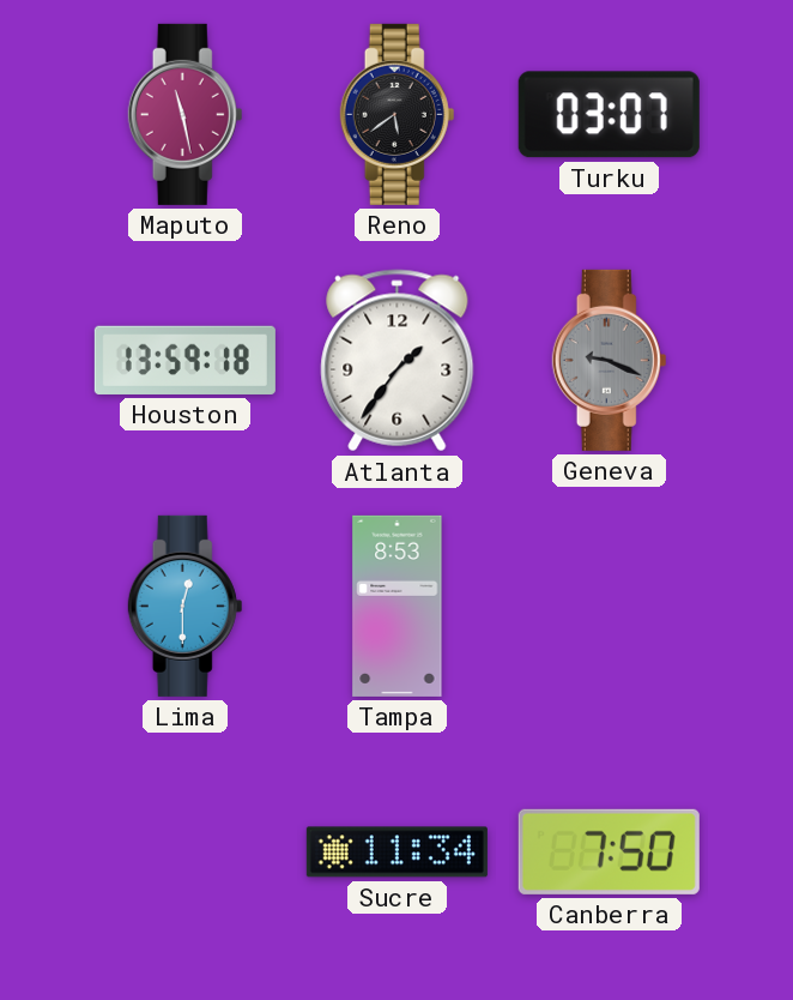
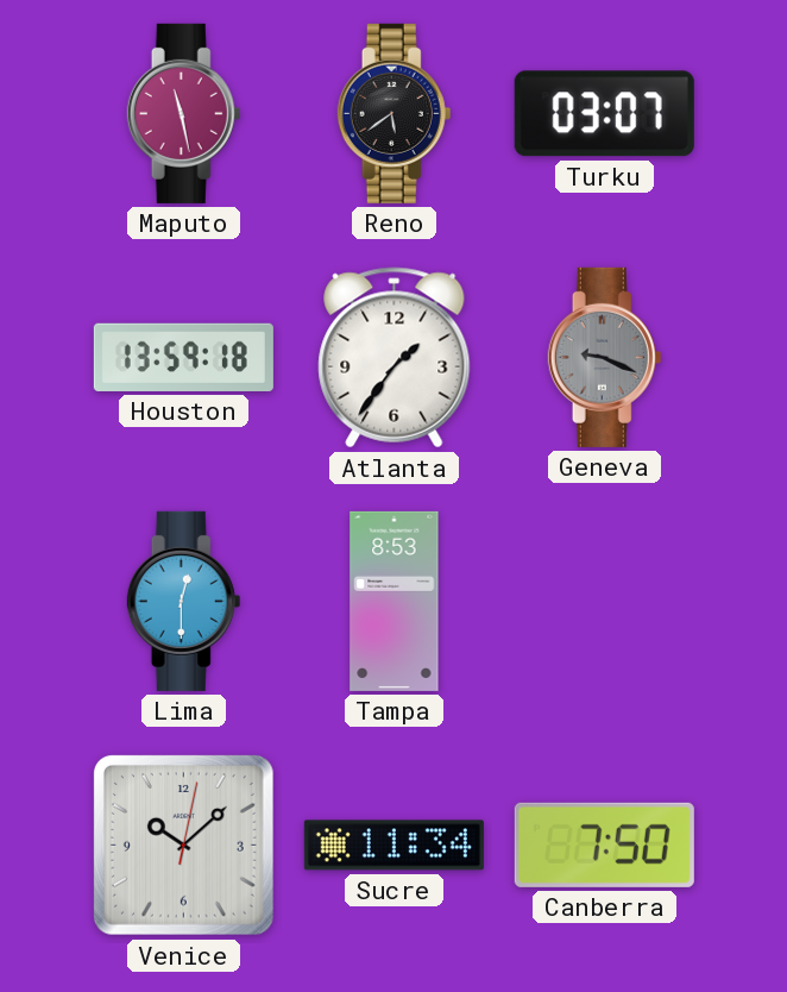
Venice: none -> 10:08
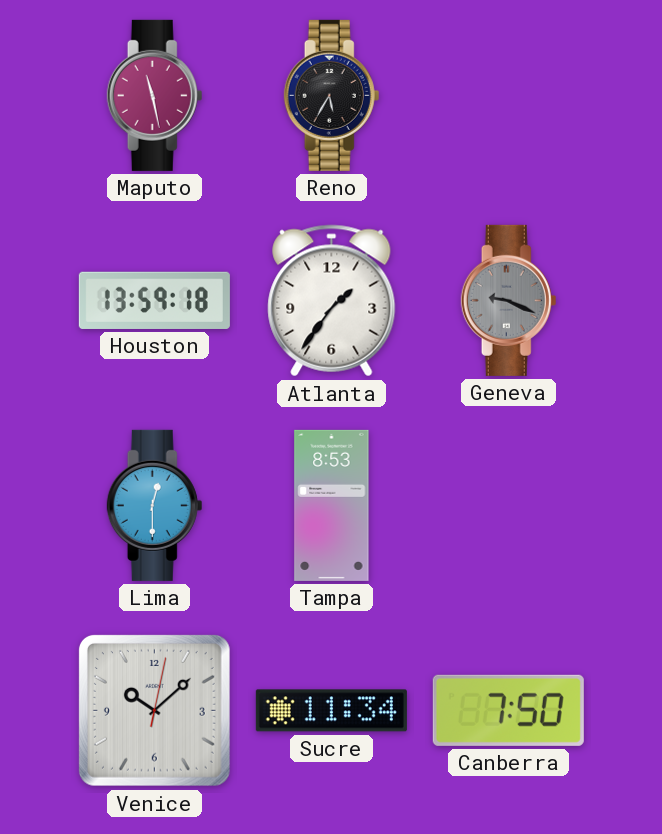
Reno: 5:39 -> 5:35
Turku: 03:07 -> none
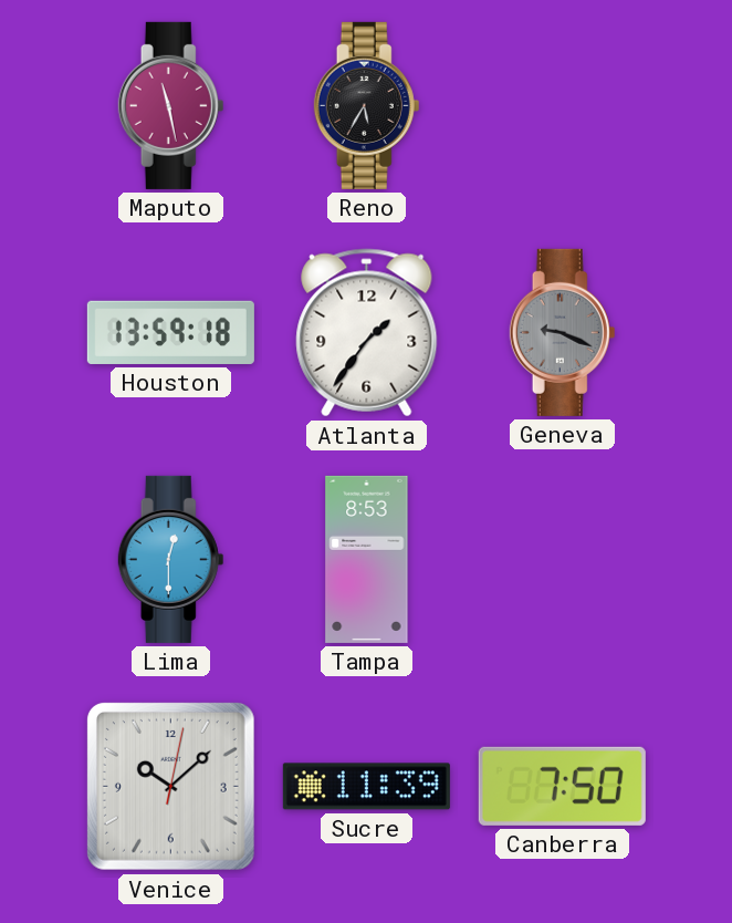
Sucre: 11:34 -> 11:39
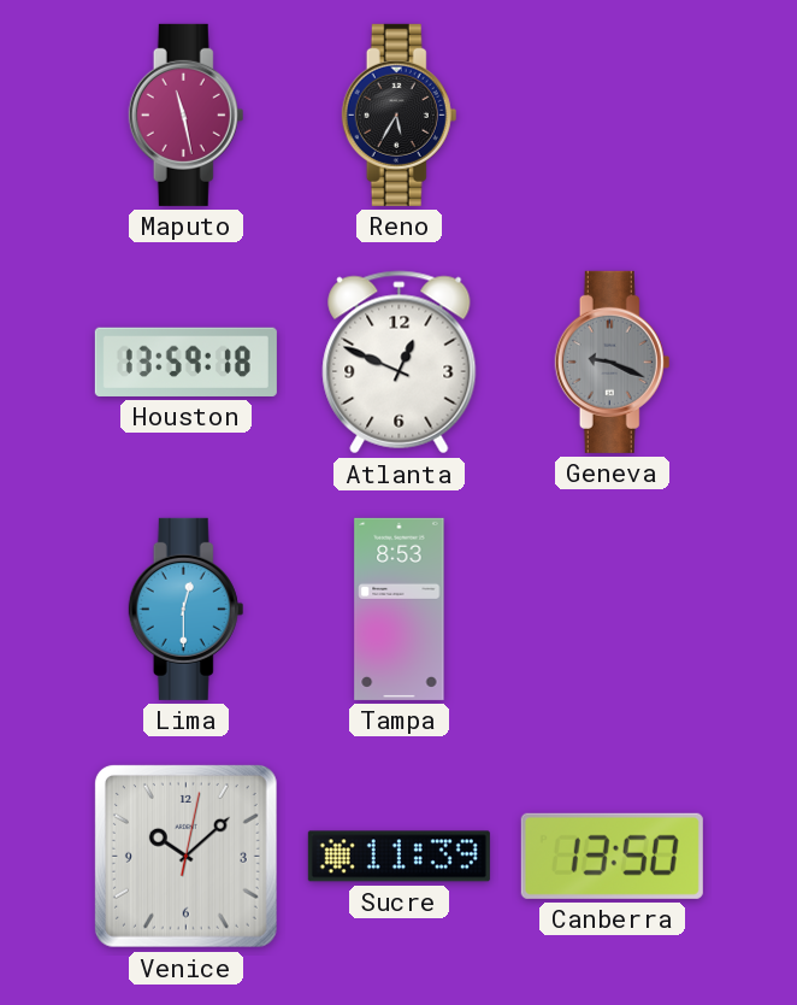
Atlanta: 1:36 -> 12:49
Canberra: 7:50 -> 13:50
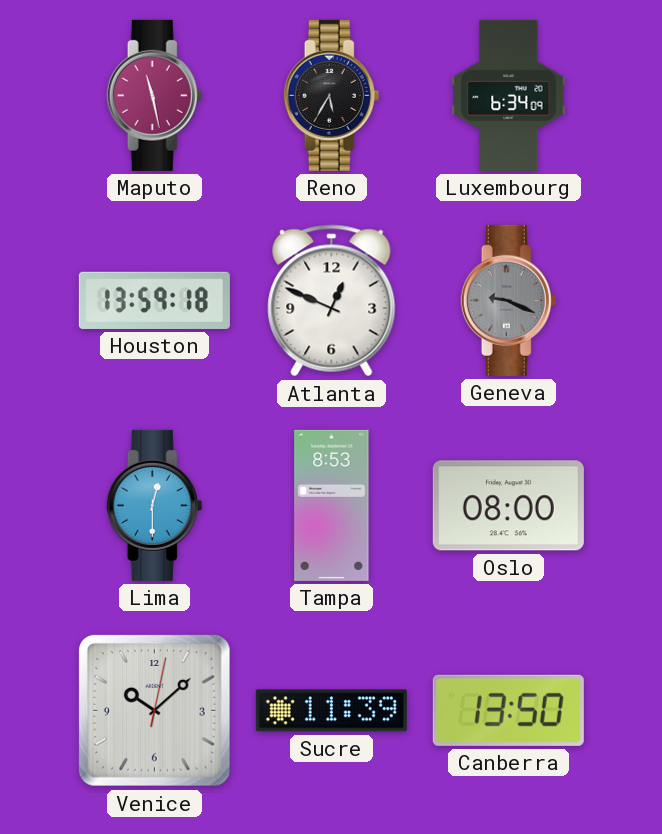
Luxembourg: none -> 6:34
Oslo: none -> 08:00
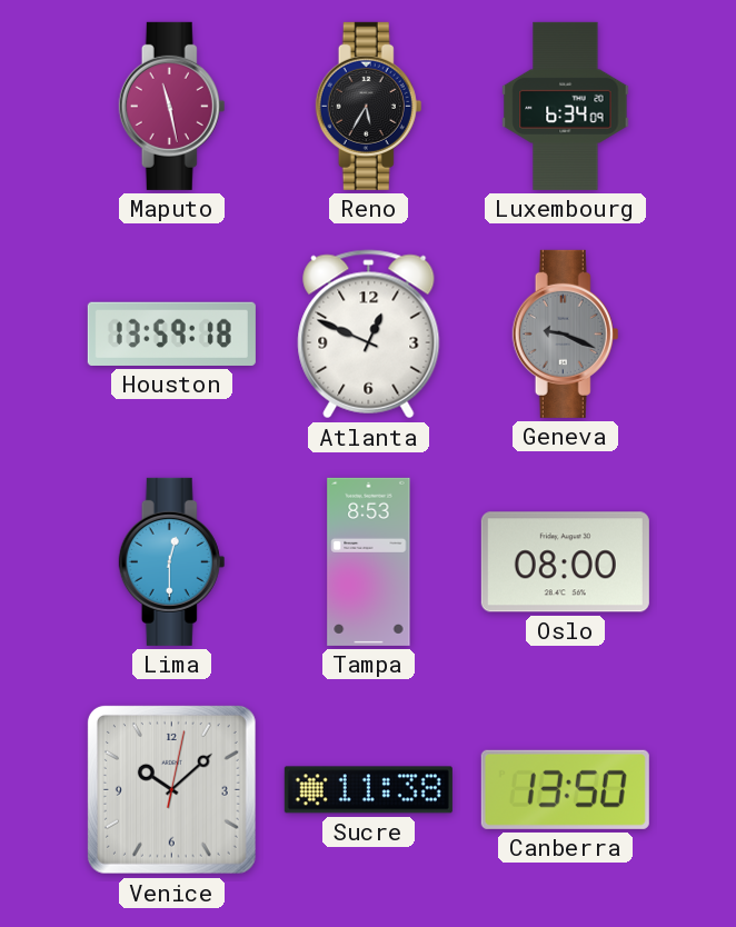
Sucre: 11:39 -> 11:38
